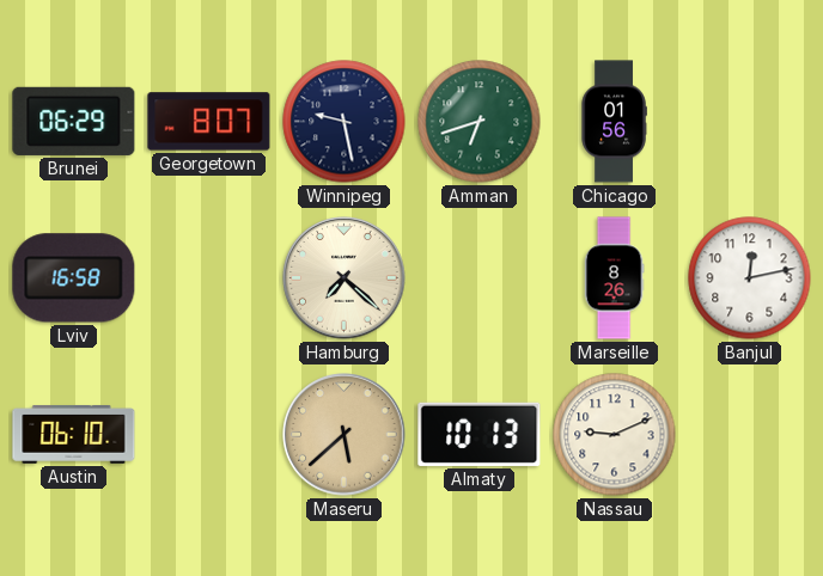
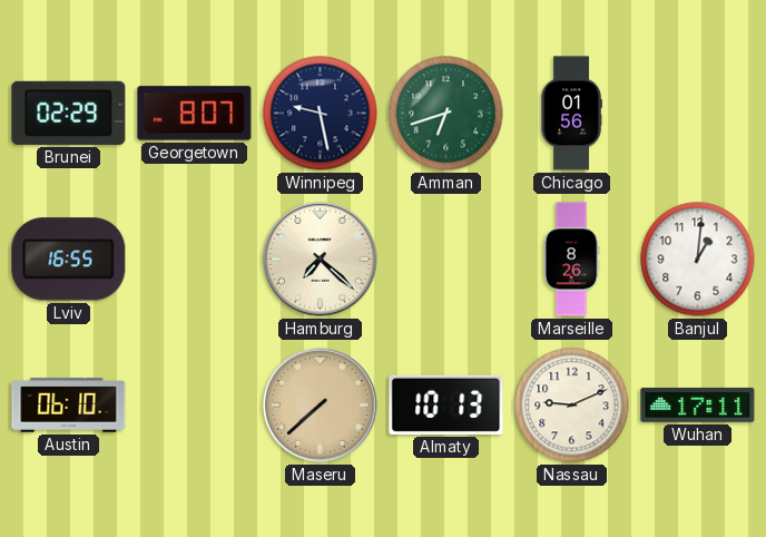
Brunei: 06:29 -> 02:29
Lviv: 16:58 -> 16:55
Banjul: 12:13 -> 1:01
Maseru: 5:38 -> 7:38
Wuhan: none -> 17:11
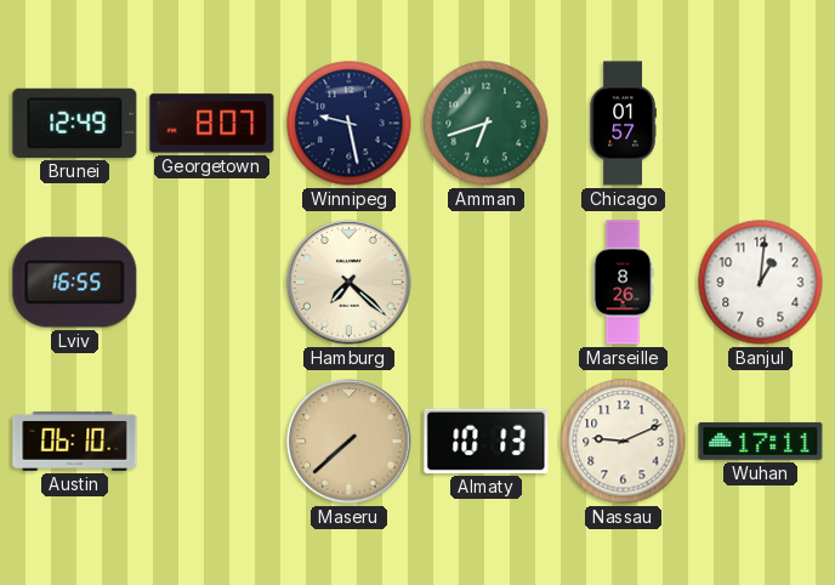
Brunei: 02:29 -> 12:49
Chicago: 01:56 -> 01:57
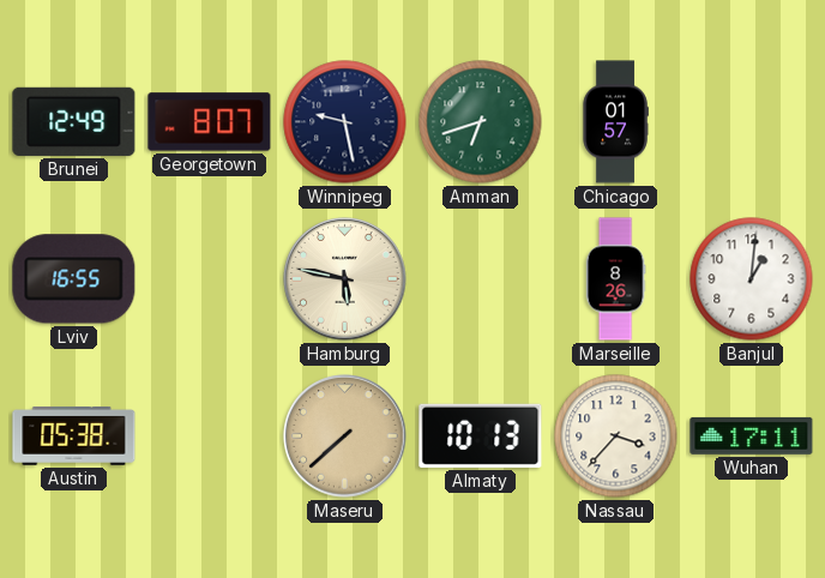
Hamburg: 7:22 -> 5:47
Austin: 06:10 -> 05:38
Nassau: 9:11 -> 3:37
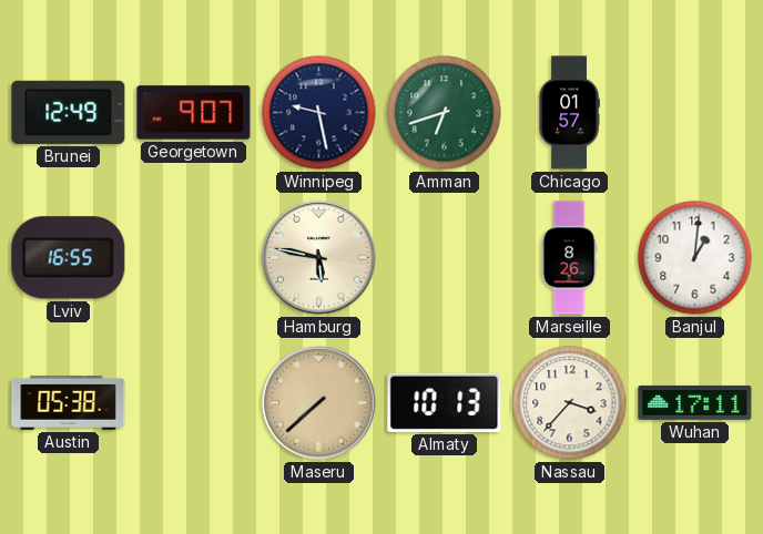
Georgetown: 8:07 -> 9:07
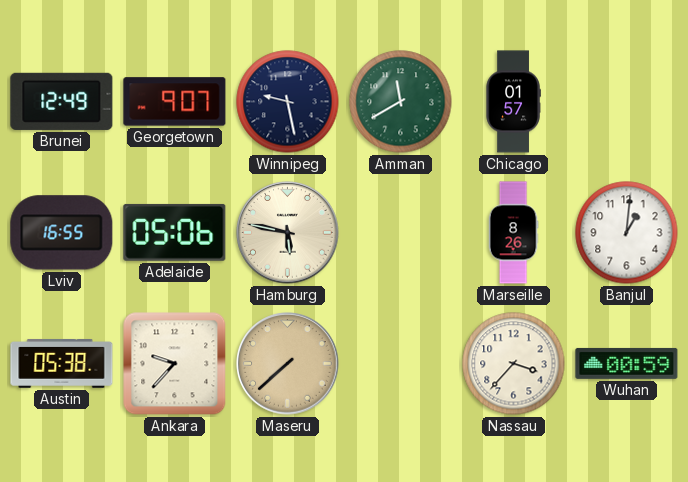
Amman: 6:42 -> 11:40
Adelaide: none -> 05:06
Ankara: none -> 9:37
Almaty: 10:13 -> none
Wuhan: 17:11 -> 00:59
